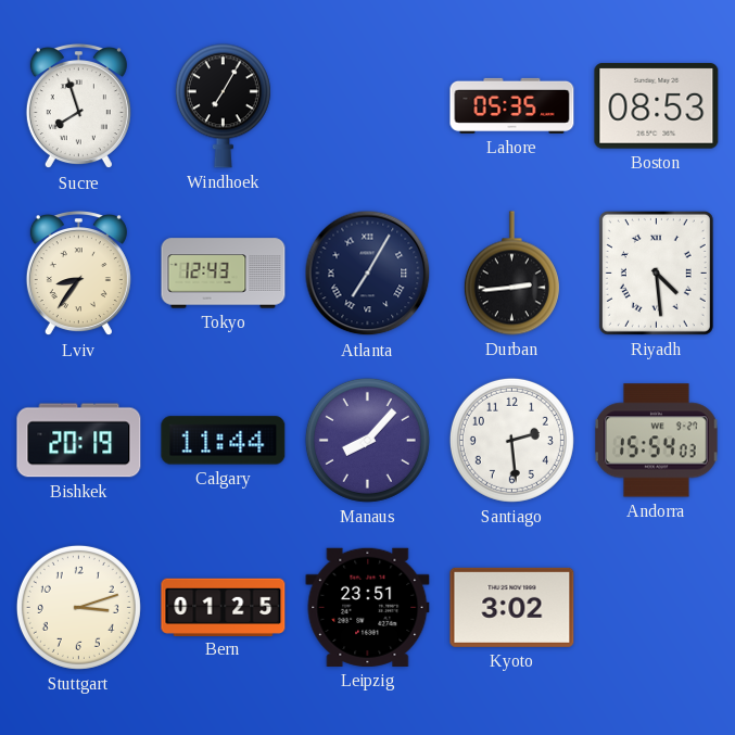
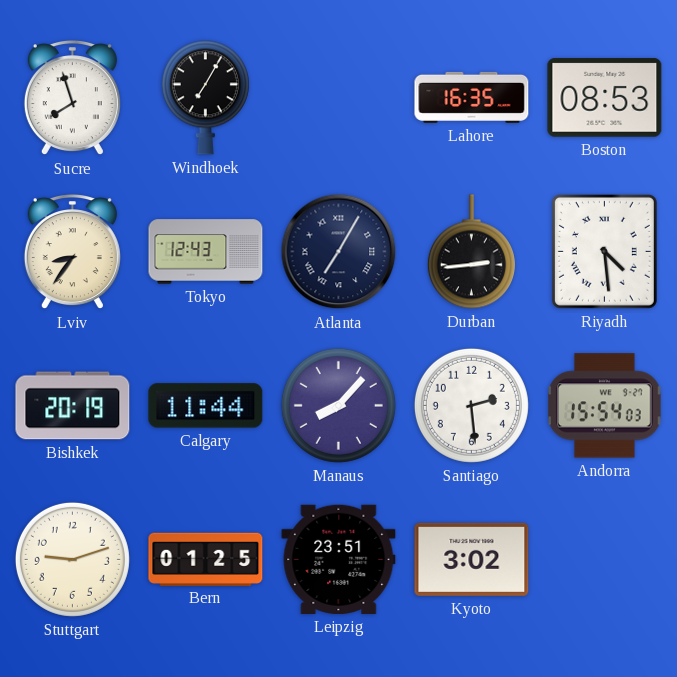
Lahore: 05:35 -> 16:35
Stuttgart: 3:12 -> 9:12
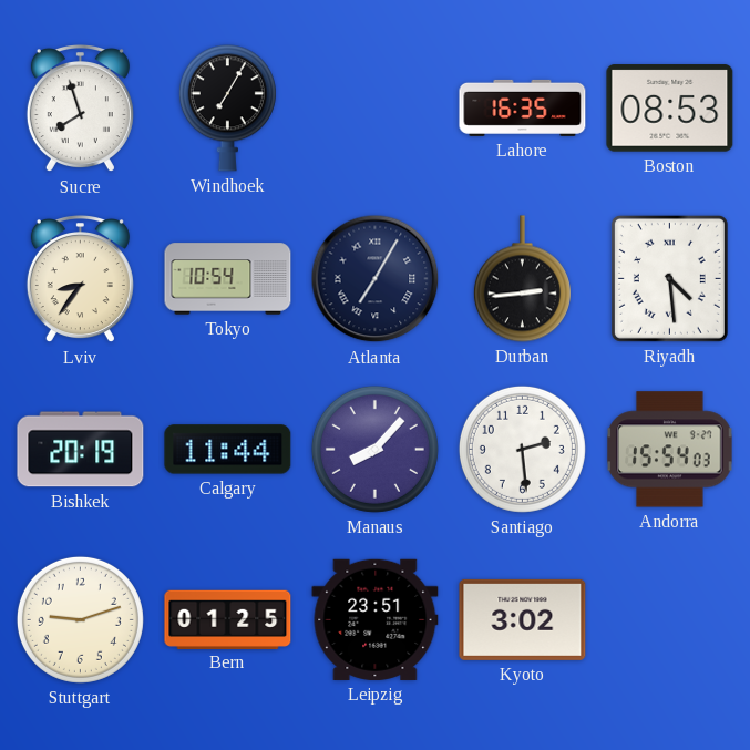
Tokyo: 12:43 -> 10:54
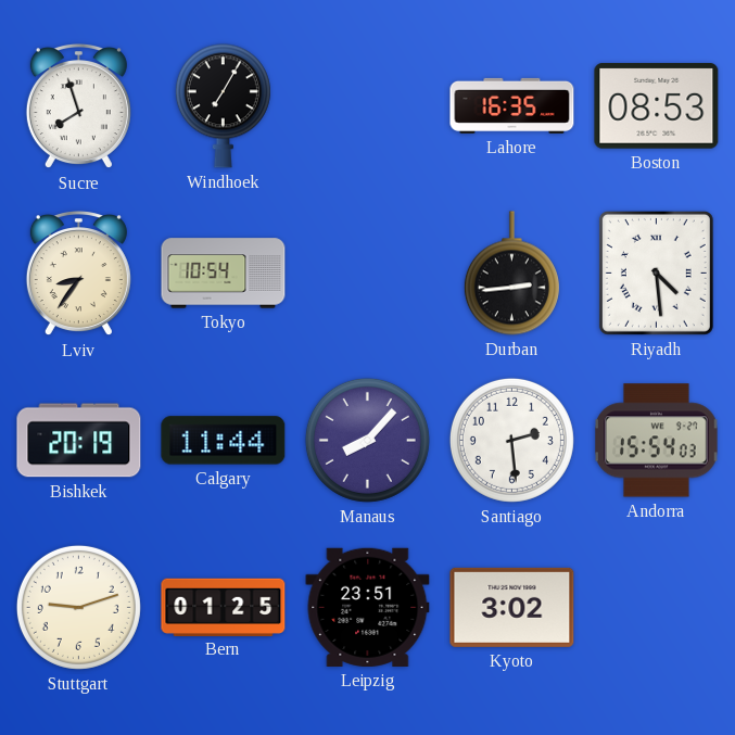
Atlanta: 7:05 -> none
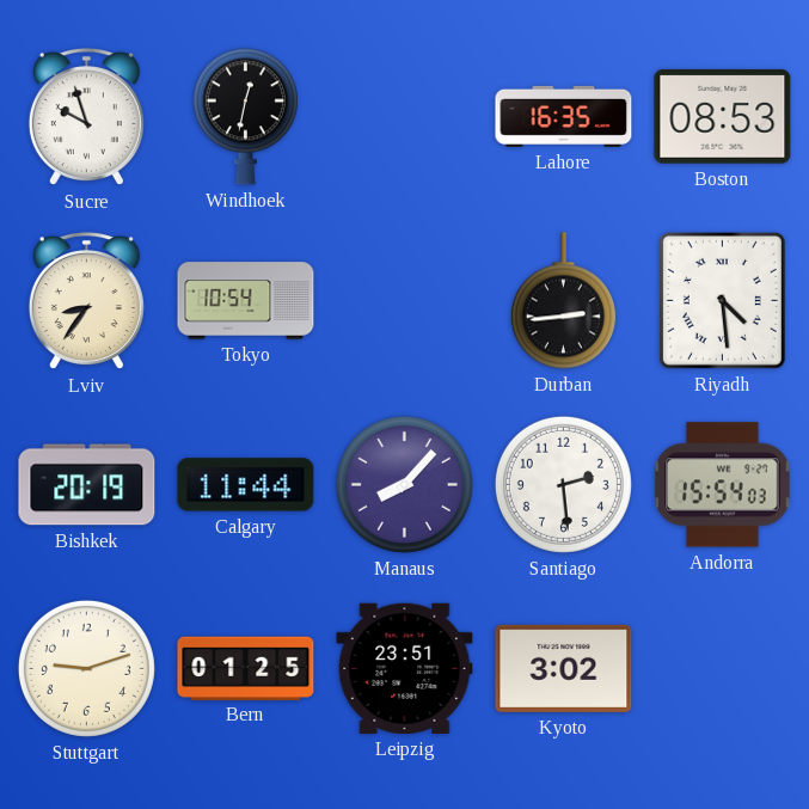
Sucre: 7:57 -> 9:57
Windhoek: 7:05 -> 12:32
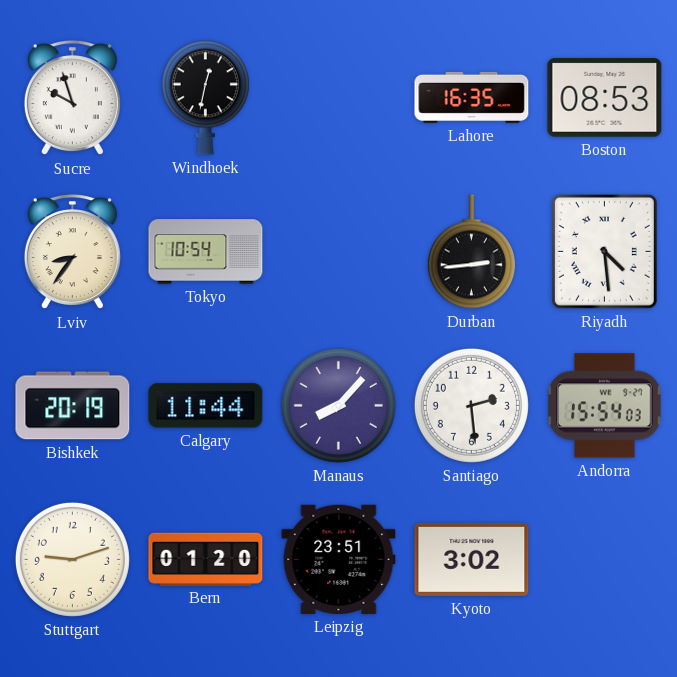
Bern: 01:25 -> 01:20
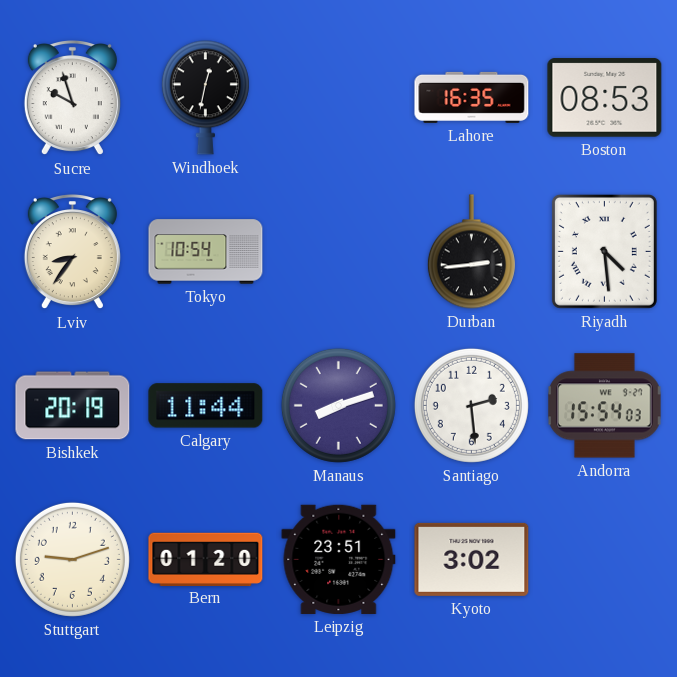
Manaus: 8:07 -> 8:12
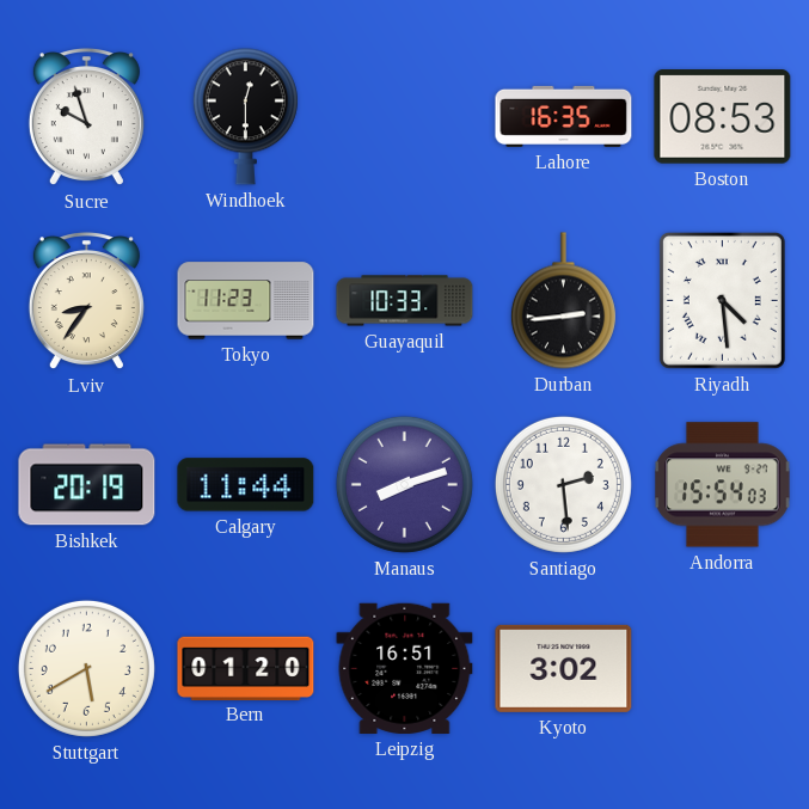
Windhoek: 12:32 -> 12:30
Tokyo: 10:54 -> 11:23
Guayaquil: none -> 10:33
Stuttgart: 9:12 -> 5:40
Leipzig: 23:51 -> 16:51
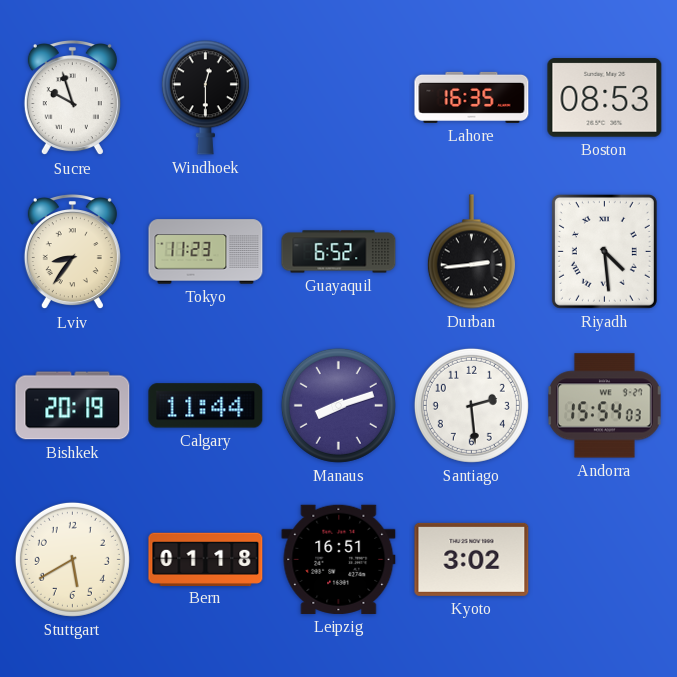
Guayaquil: 10:33 -> 6:52
Bern: 01:20 -> 01:18
